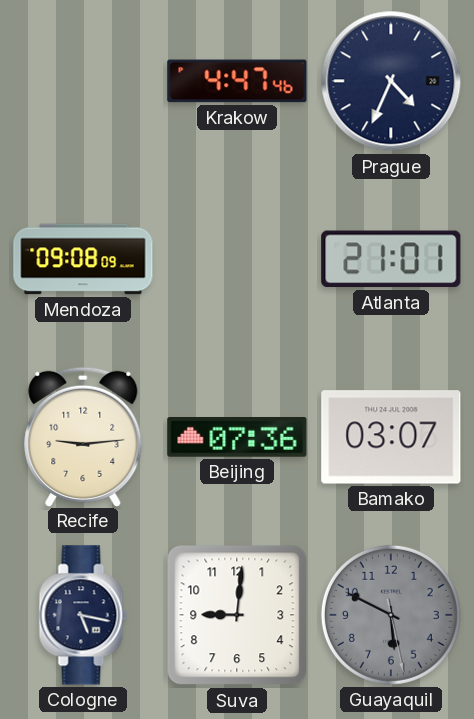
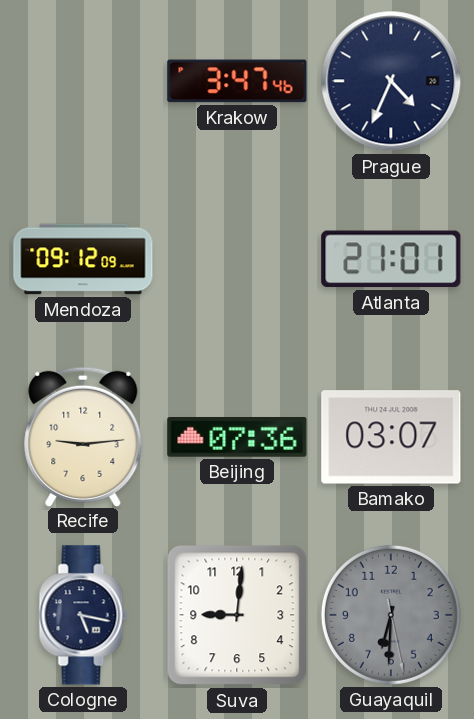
Krakow: 4:47 -> 3:47
Mendoza: 09:08 -> 09:12
Guayaquil: 5:49 -> 6:30
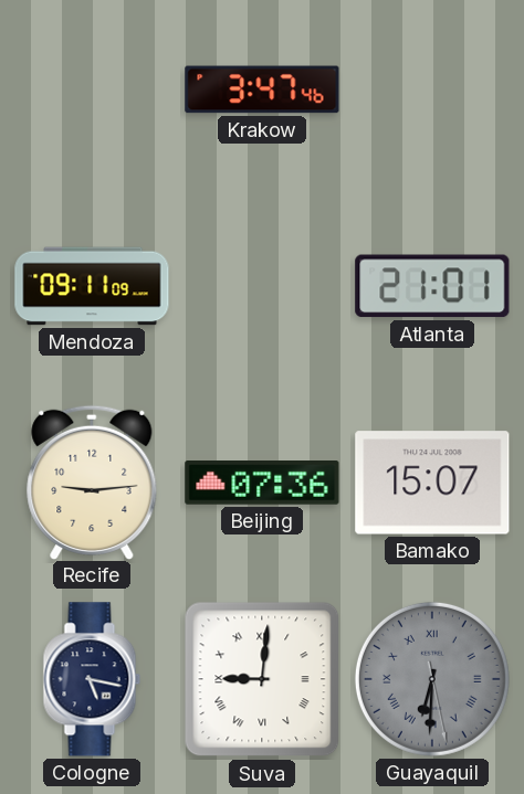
Prague: 4:34 -> none
Mendoza: 09:12 -> 09:11
Bamako: 03:07 -> 15:07
Suva numerals: Arabic -> Roman
Guayaquil numerals: Arabic -> Roman
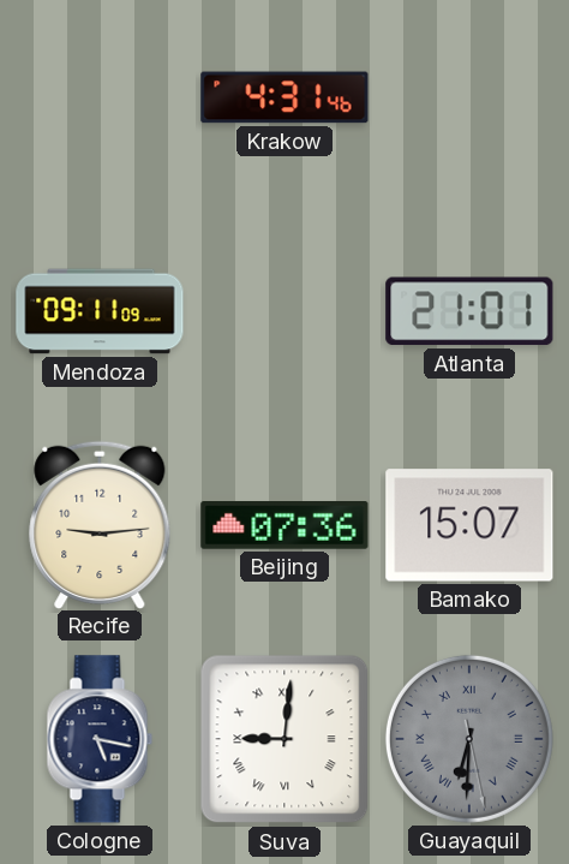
Krakow: 3:47 -> 4:31
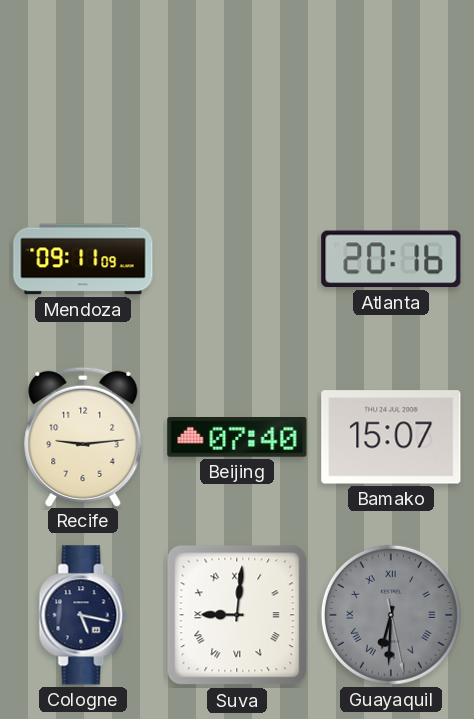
Krakow: 4:31 -> none
Atlanta: 21:01 -> 20:16
Beijing: 07:36 -> 07:40
